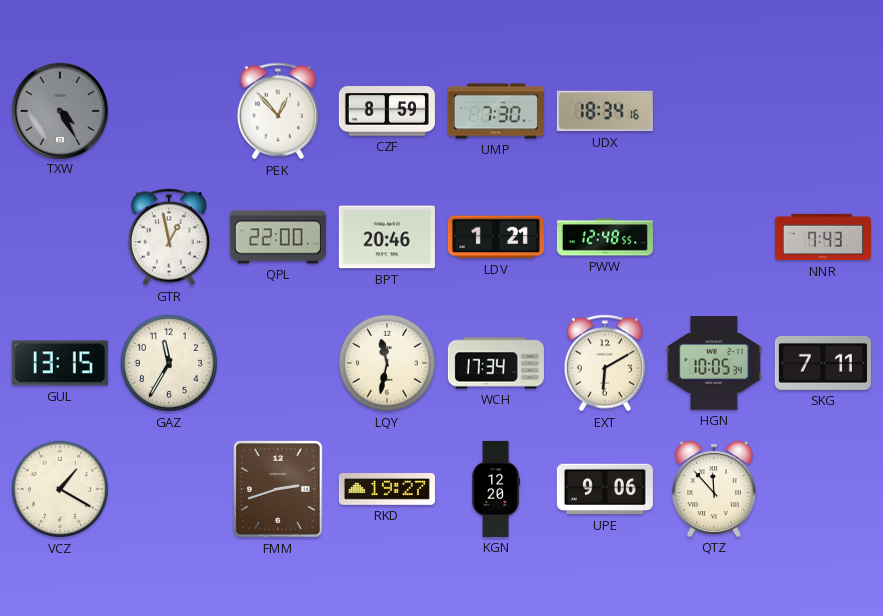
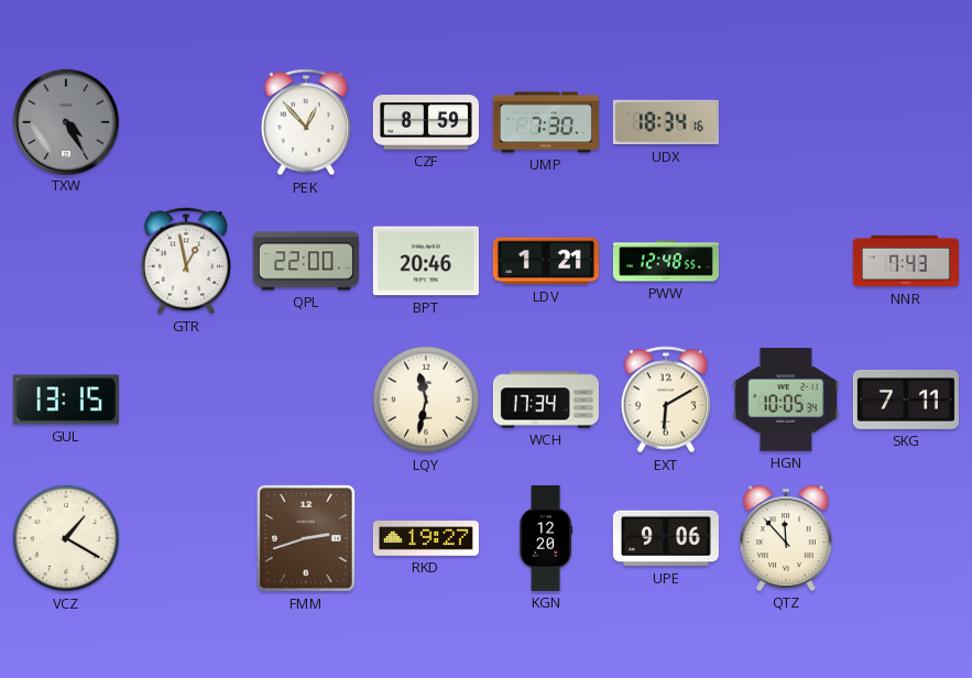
GAZ: 11:35 -> none
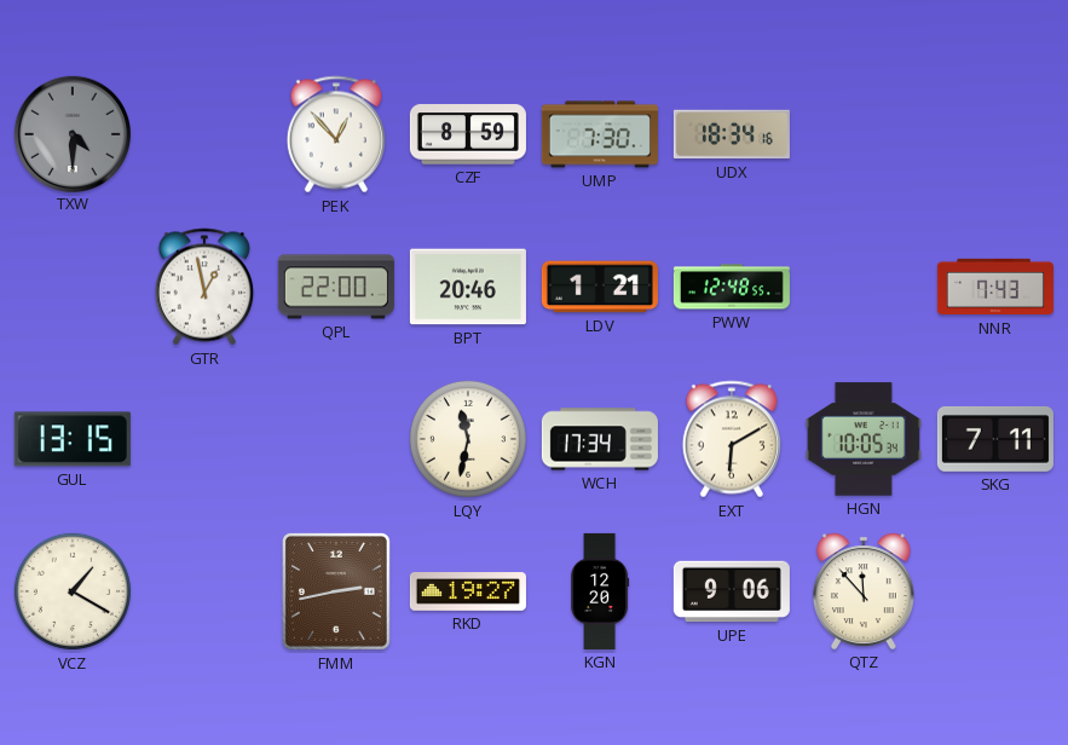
TXW: 4:25 -> 4:30
FMM: 2:42 -> 2:43
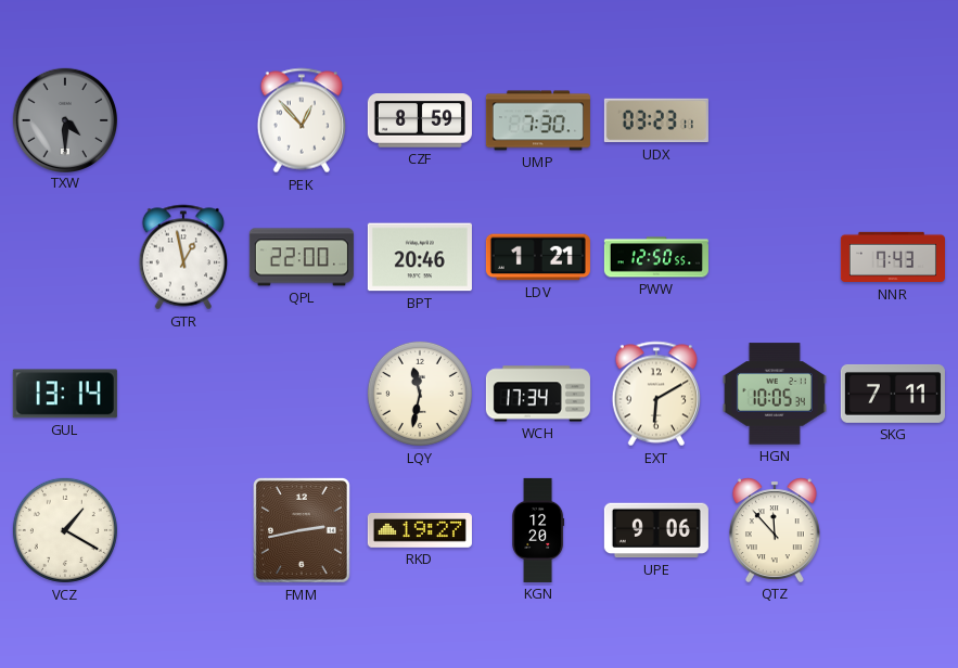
UDX: 18:34 -> 03:23
PWW: 12:48 -> 12:50
GUL: 13:15 -> 13:14
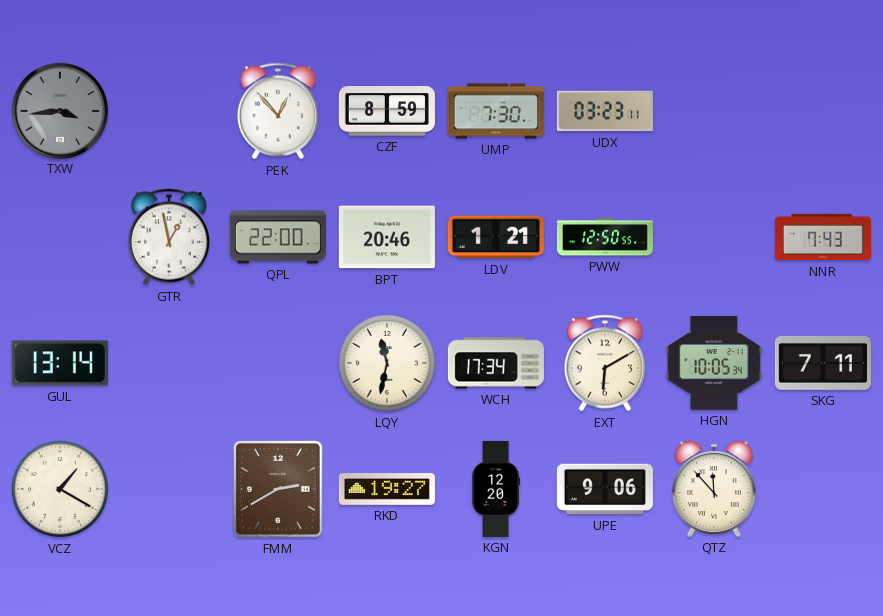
TXW: 4:30 -> 3:44
FMM: 2:43 -> 2:40
